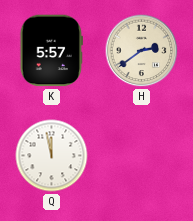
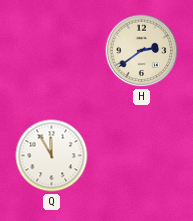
K: 5:57 -> none
Q: 11:58 -> 11:55
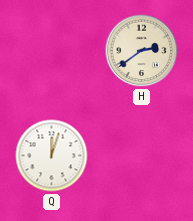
Q: 11:55 -> 12:03
